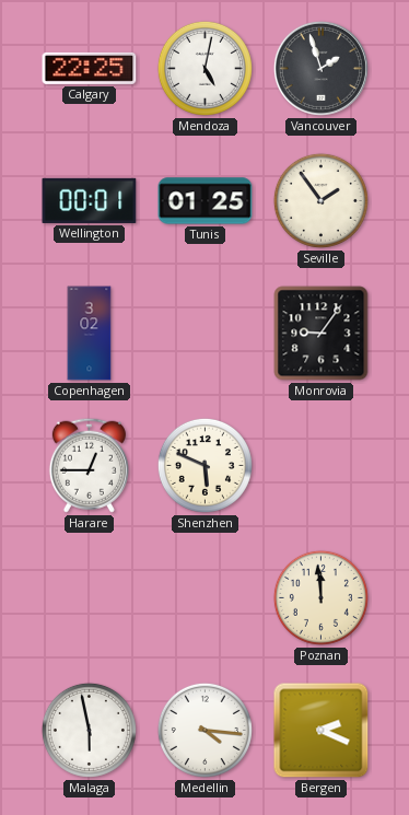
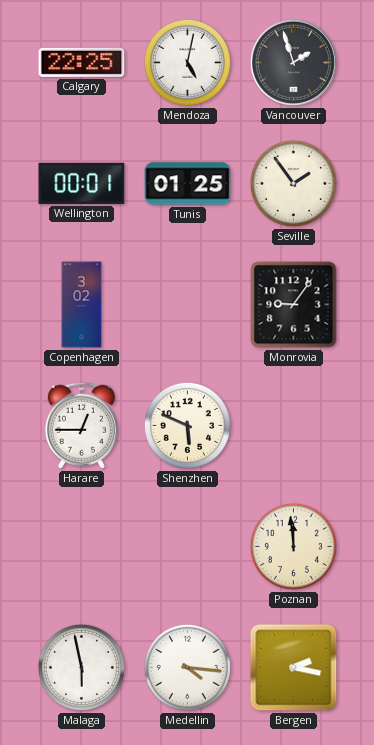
Bergen: 2:19 -> 2:17
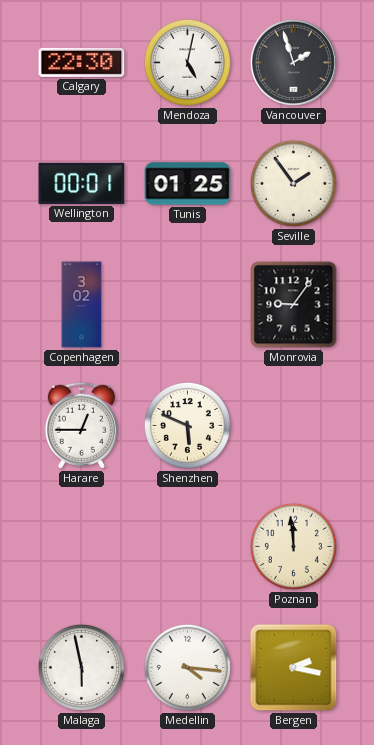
Calgary: 22:25 -> 22:30
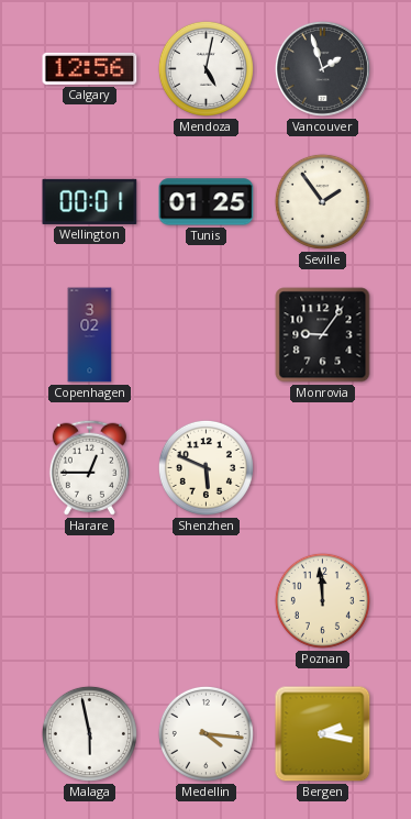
Calgary: 22:30 -> 12:56
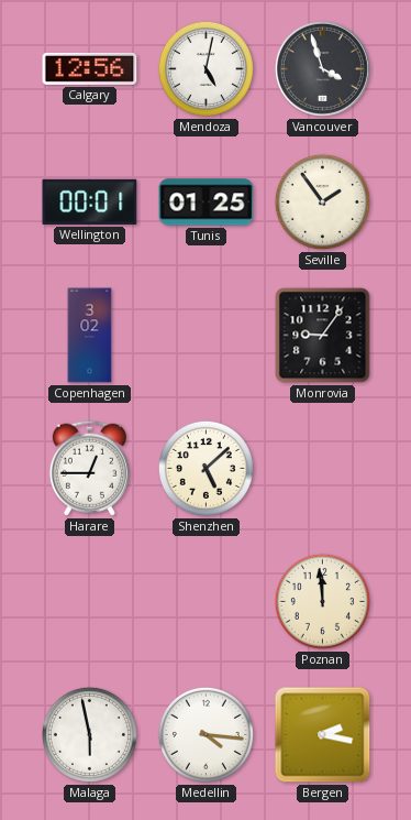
Vancouver: 1:57 -> 3:57
Shenzhen: 5:49 -> 5:08
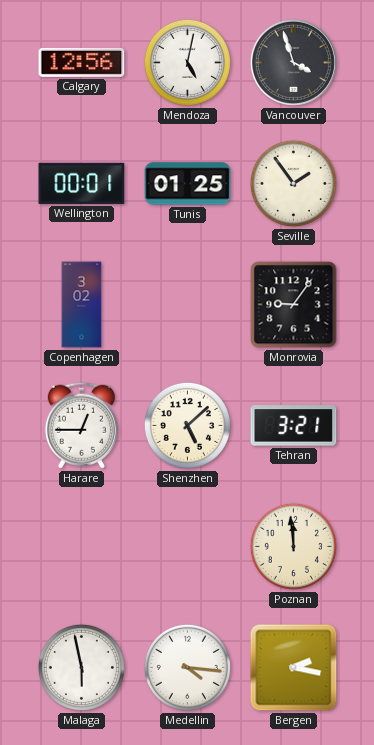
Tehran: none -> 3:21
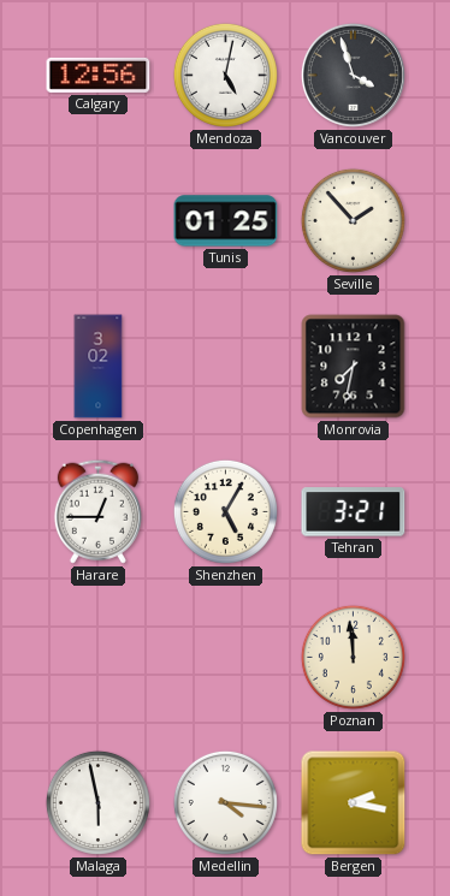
Wellington: 00:01 -> none
Seville: 1:54 -> 1:53
Monrovia: 9:06 -> 7:32
Shenzhen: 5:08 -> 5:05
